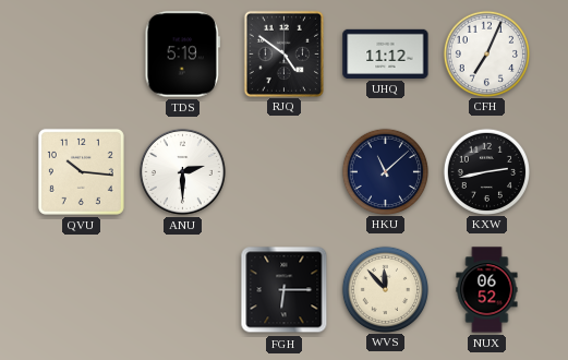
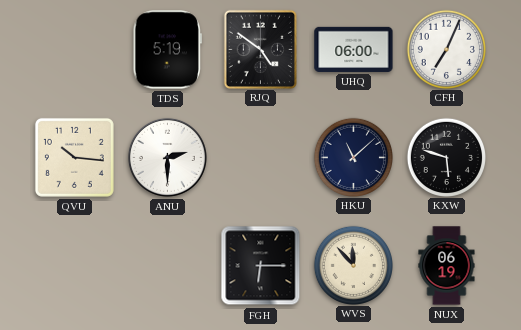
UHQ: 11:12 -> 06:00
KXW: 2:43 -> 5:48
NUX: 06:52 -> 06:19
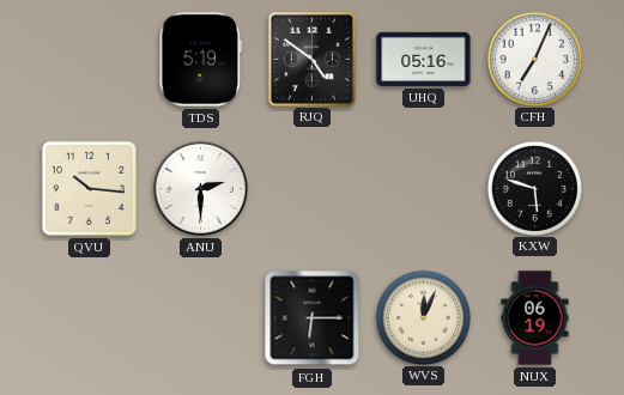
UHQ: 06:00 -> 05:16
HKU: 11:08 -> none
WVS: 11:53 -> 12:04
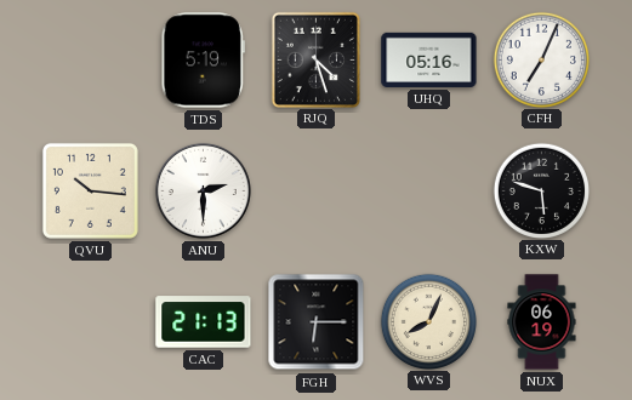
RJQ: 4:51 -> 4:27
CAC: none -> 21:13
WVS: 12:04 -> 8:04
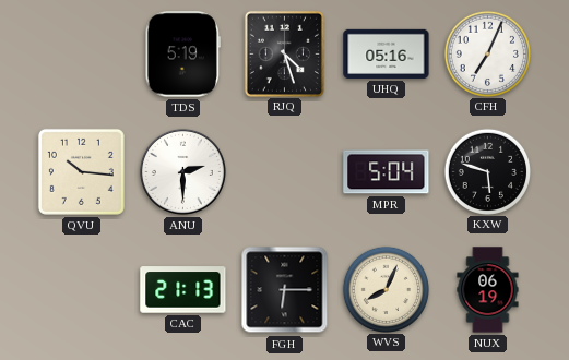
MPR: none -> 5:04
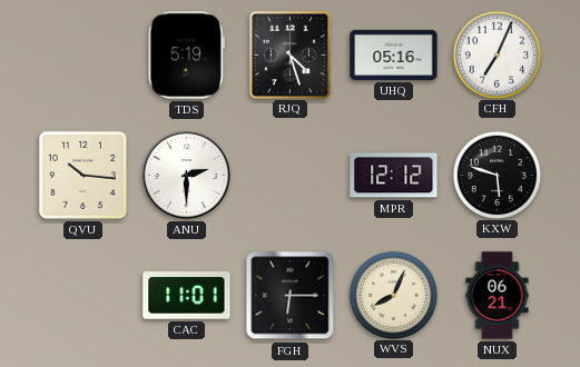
MPR: 5:04 -> 12:12
CAC: 21:13 -> 11:01
NUX: 06:19 -> 06:21
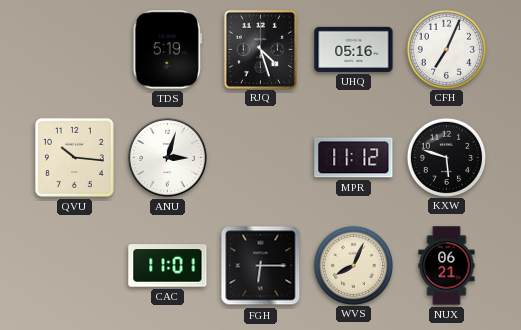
ANU: 2:30 -> 3:03
MPR: 12:12 -> 11:12
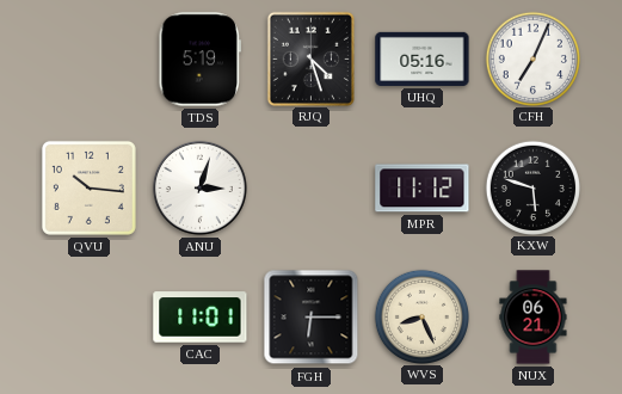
WVS: 8:04 -> 8:26
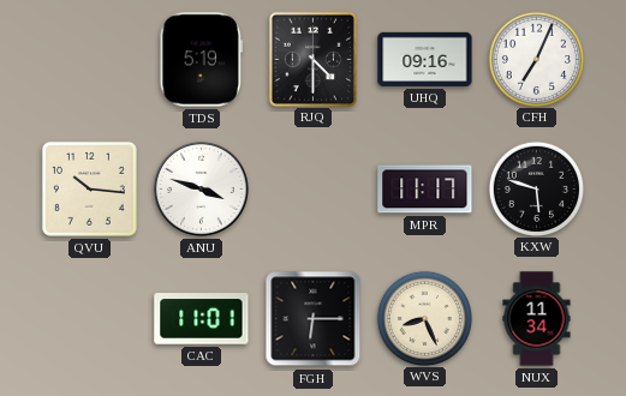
RJQ: 4:27 -> 4:30
UHQ: 05:16 -> 09:16
ANU: 3:03 -> 3:48
MPR: 11:12 -> 11:17
NUX: 06:21 -> 11:34
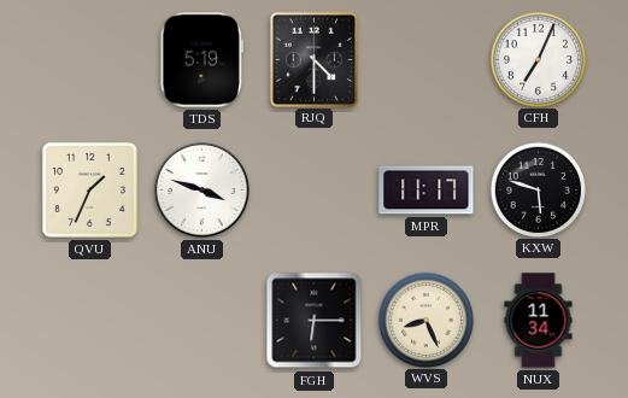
UHQ: 09:16 -> none
QVU: 10:16 -> 1:34
CAC: 11:01 -> none
